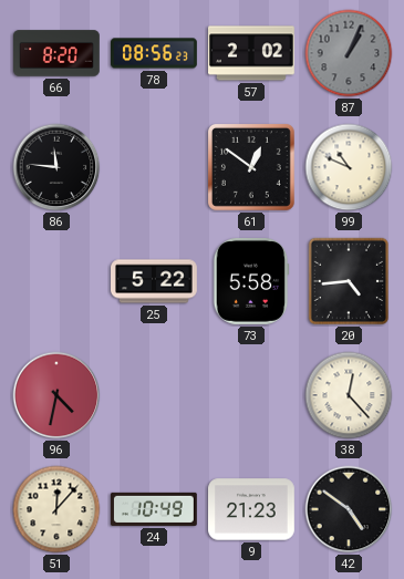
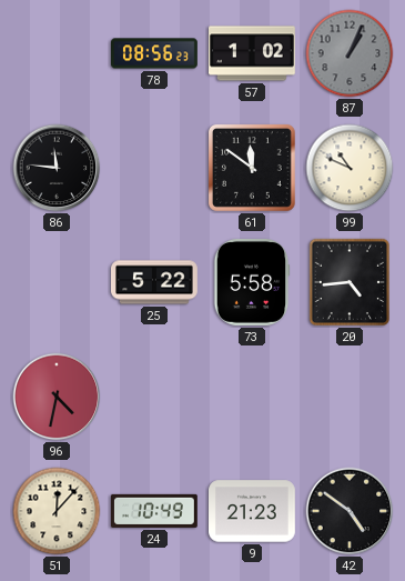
66: 8:20 -> none
57: 2:02 -> 1:02
61: 12:51 -> 11:51
38: 12:23 -> none
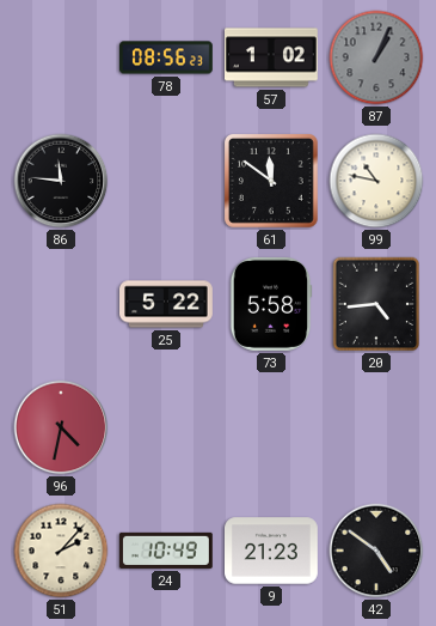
99: 10:49 -> 10:47
51: 12:07 -> 2:07
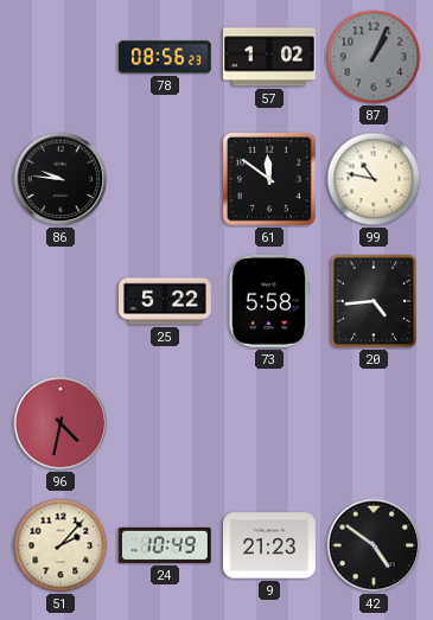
86: 11:46 -> 9:46
